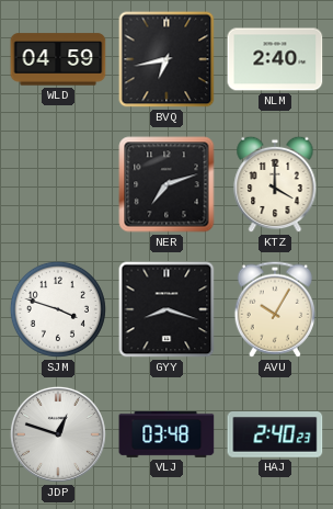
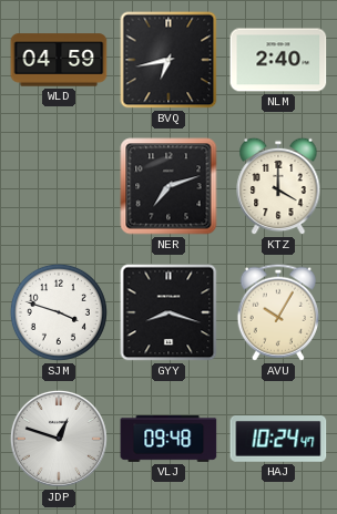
VLJ: 03:48 -> 09:48
HAJ: 2:40 -> 10:24
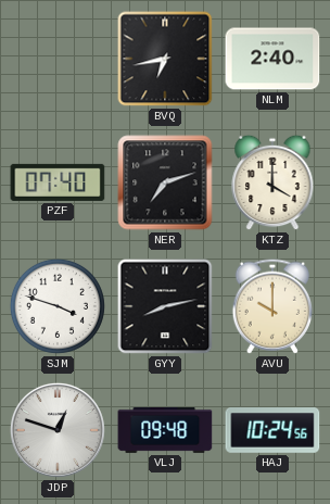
WLD: 04:59 -> none
PZF: none -> 07:40
GYY: 8:18 -> 8:13
AVU: 10:05 -> 10:00
HAJ: 10:24:47 -> 10:24:56
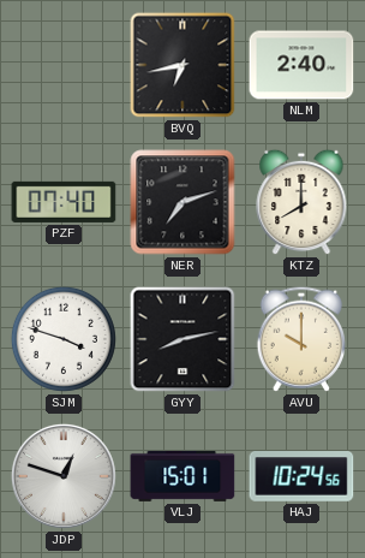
KTZ: 4:00 -> 8:00
VLJ: 09:48 -> 15:01
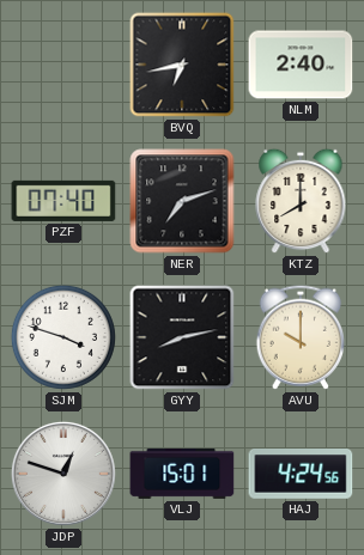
HAJ: 10:24 -> 4:24
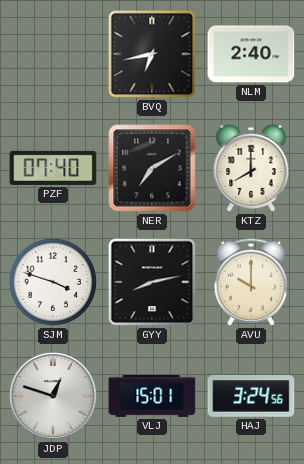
NER: 7:12 -> 7:10
HAJ: 4:24 -> 3:24
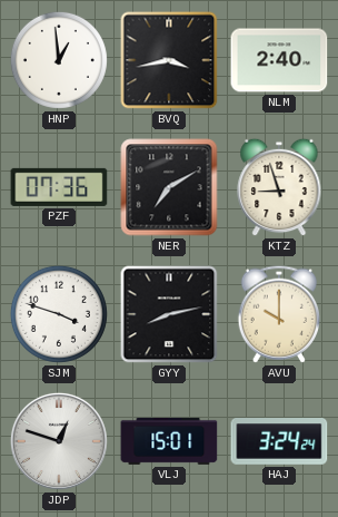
HNP: none -> 12:59
BVQ: 6:43 -> 3:43
PZF: 07:40 -> 07:36
KTZ: 8:00 -> 8:57
HAJ: 3:24:56 -> 3:24:24
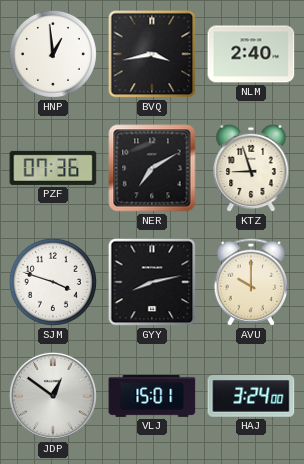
JDP: 12:48 -> 12:51
HAJ: 3:24:24 -> 3:24:00
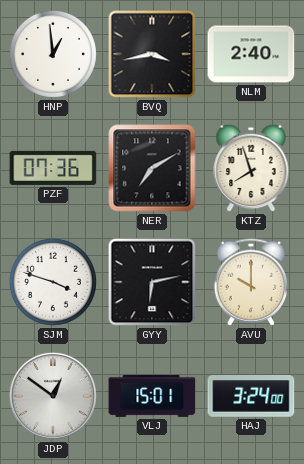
KTZ: 8:57 -> 7:57
GYY: 8:13 -> 6:13
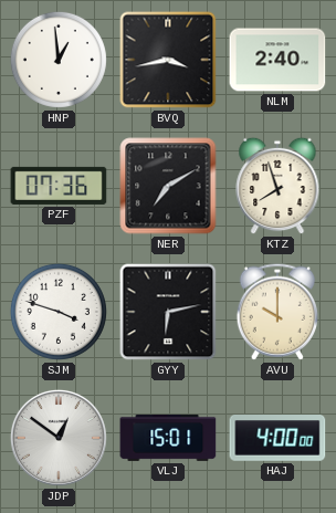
HAJ: 3:24 -> 4:00
